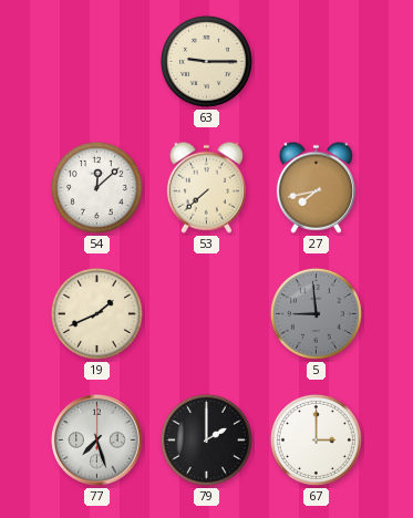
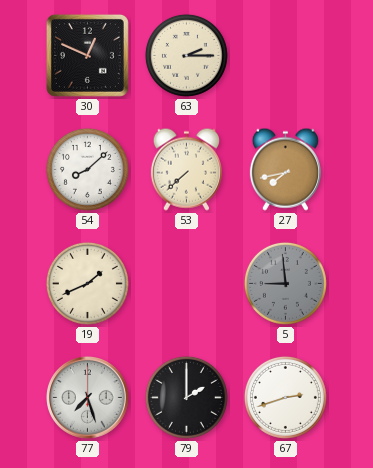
30: none -> 12:49
63: 9:15 -> 2:15
54: 12:08 -> 8:08
67: 3:00 -> 2:42
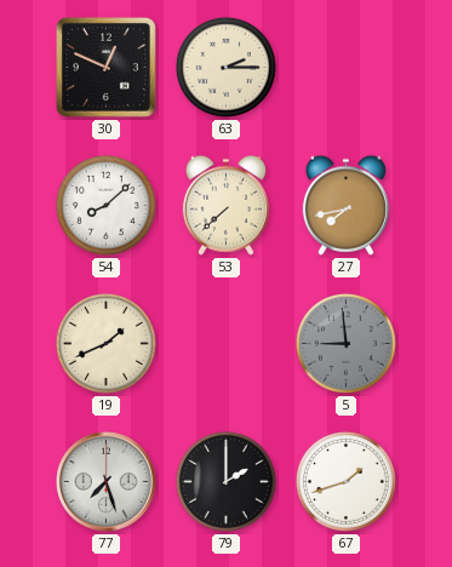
67: 2:42 -> 1:42
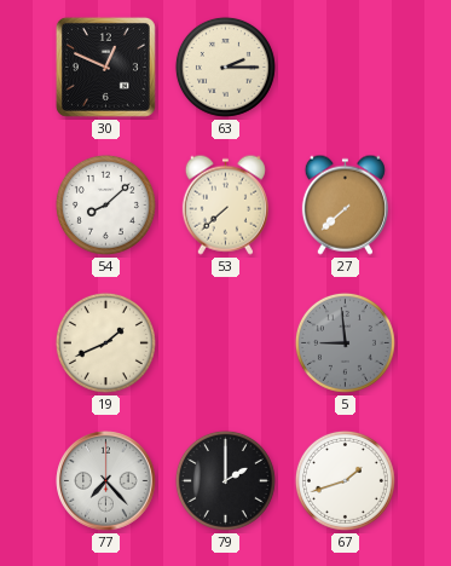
27: 7:43 -> 7:38
77: 7:27 -> 7:23
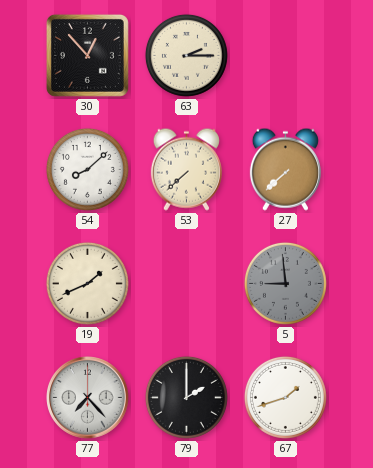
30: 12:49 -> 12:53
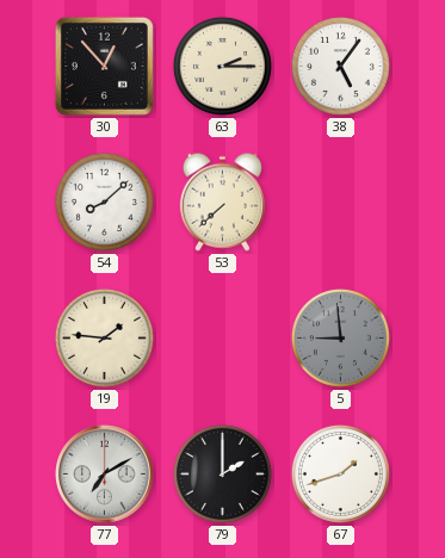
38: none -> 5:06
27: 7:38 -> none
19: 1:41 -> 1:46
77: 7:23 -> 7:10
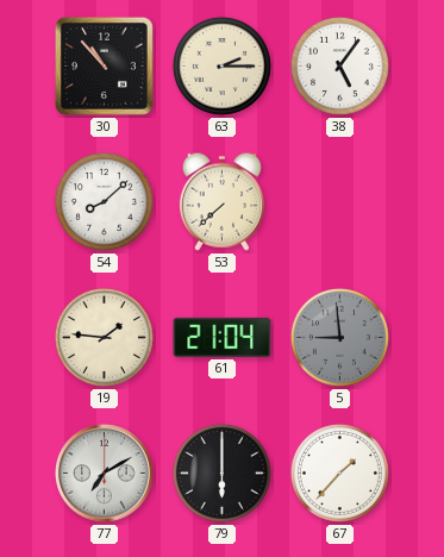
30: 12:53 -> 10:53
61: none -> 21:04
79: 2:00 -> 6:00
67: 1:42 -> 1:37
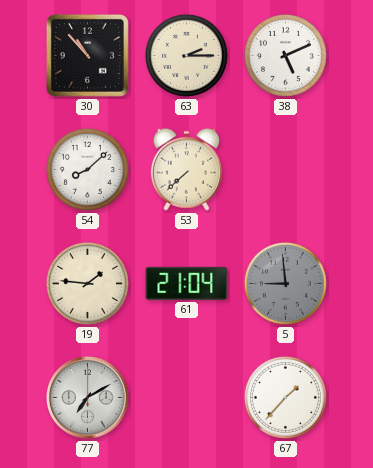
38: 5:06 -> 5:11
79: 6:00 -> none
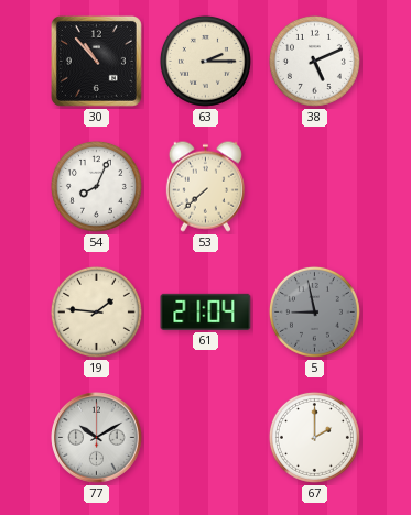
54: 8:08 -> 8:04
5: 8:59 -> 8:58
77: 7:10 -> 10:10
67: 1:37 -> 2:00
